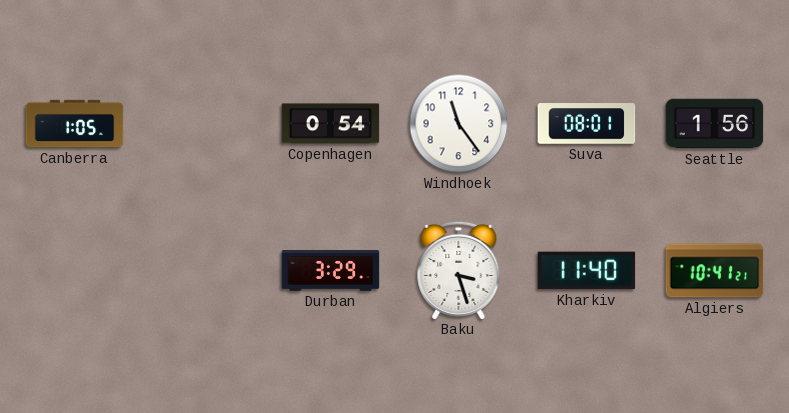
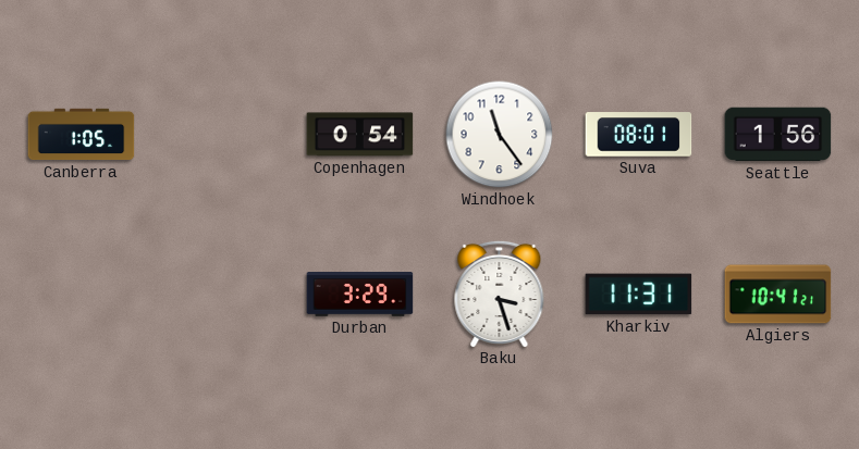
Kharkiv: 11:40 -> 11:31
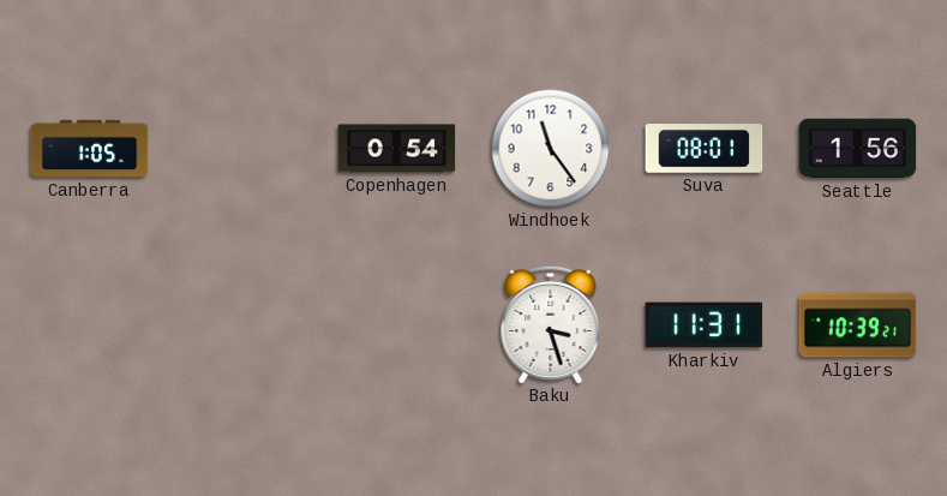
Durban: 3:29 -> none
Algiers: 10:41 -> 10:39
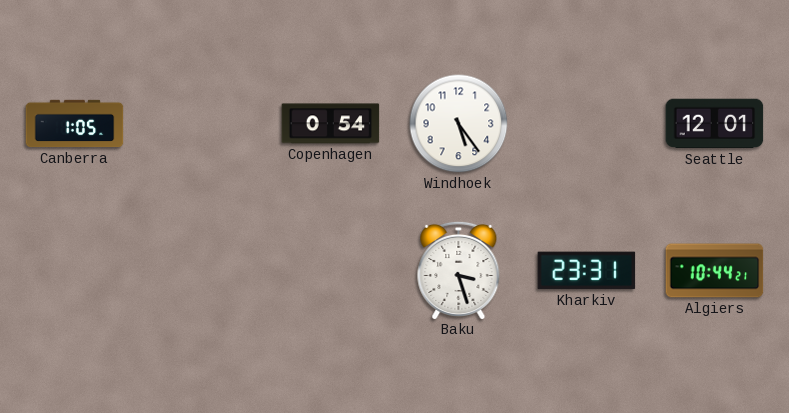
Windhoek: 11:24 -> 5:24
Suva: 08:01 -> none
Seattle: 1:56 -> 12:01
Kharkiv: 11:31 -> 23:31
Algiers: 10:39 -> 10:44
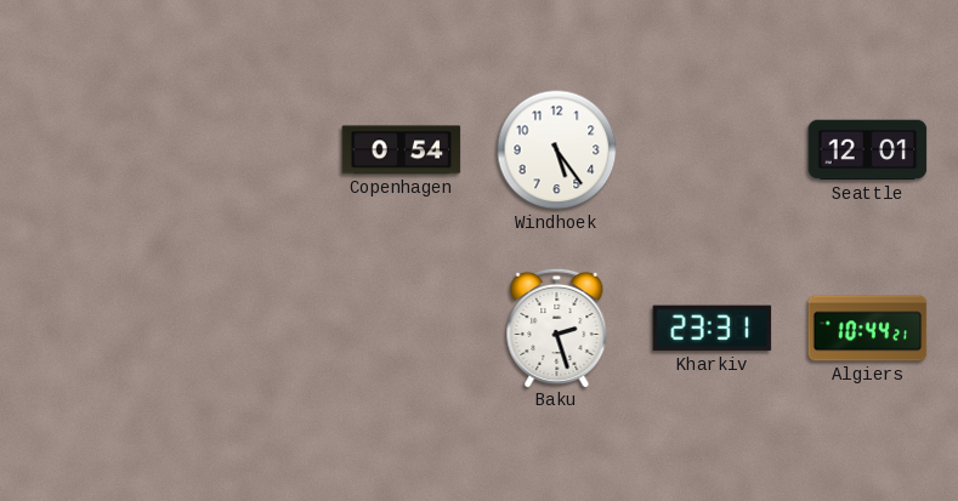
Canberra: 1:05 -> none
Baku: 3:27 -> 2:27
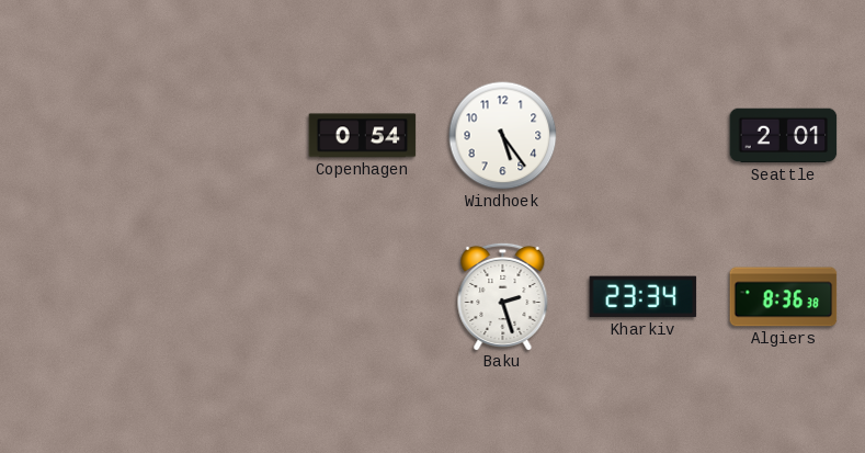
Seattle: 12:01 -> 2:01
Kharkiv: 23:31 -> 23:34
Algiers: 10:44 -> 8:36
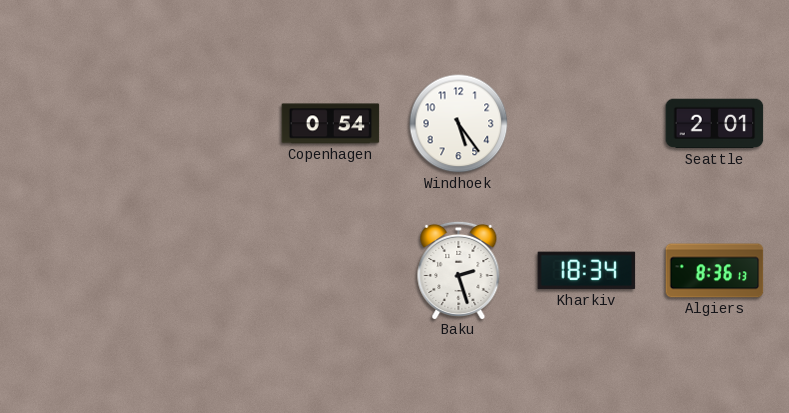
Kharkiv: 23:34 -> 18:34
Algiers: 8:36:38 -> 8:36:13
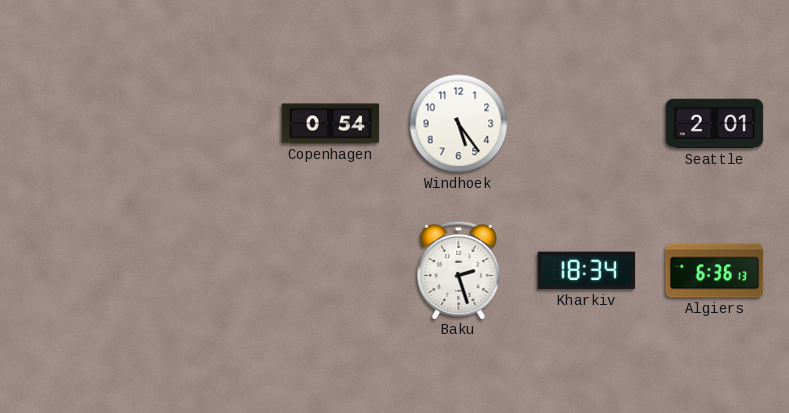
Algiers: 8:36 -> 6:36
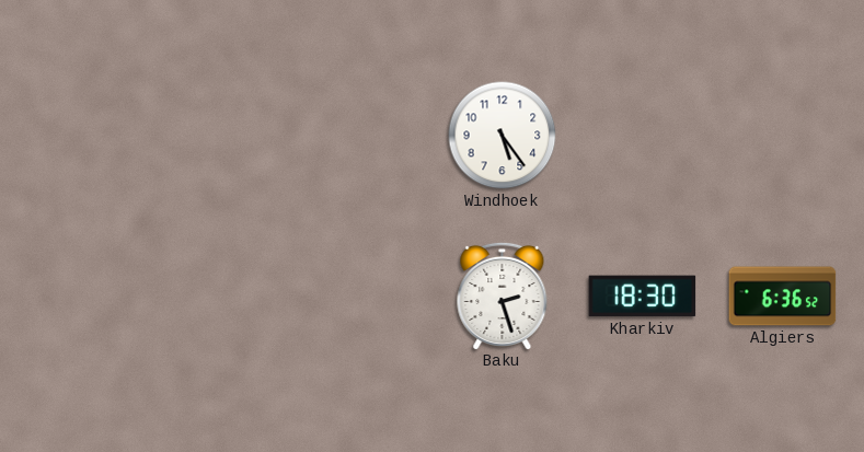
Copenhagen: 0:54 -> none
Seattle: 2:01 -> none
Kharkiv: 18:34 -> 18:30
Algiers: 6:36:13 -> 6:36:52
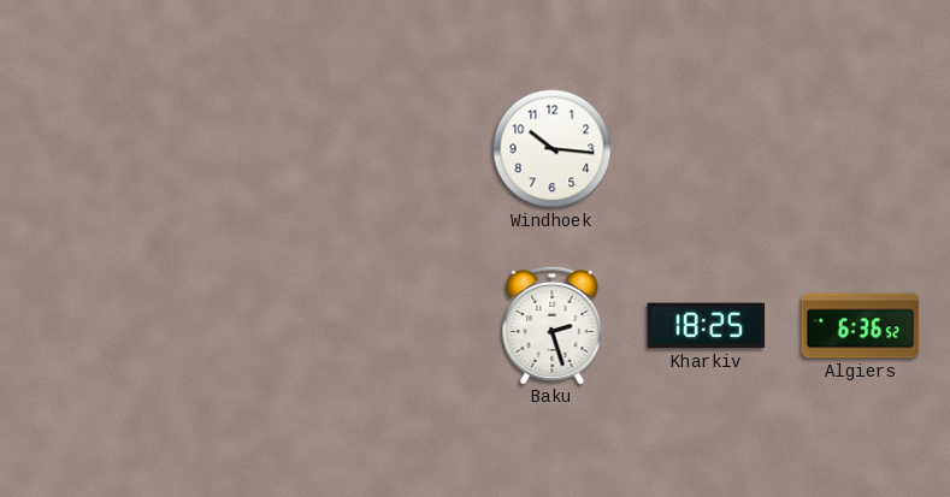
Windhoek: 5:24 -> 10:16
Kharkiv: 18:30 -> 18:25
